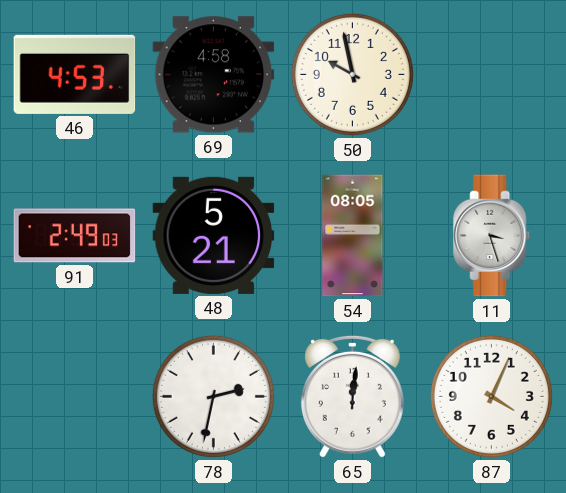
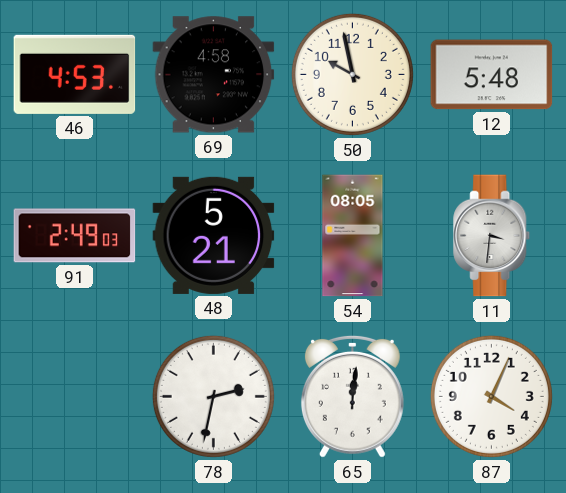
12: none -> 5:48
11: 3:27 -> 3:31
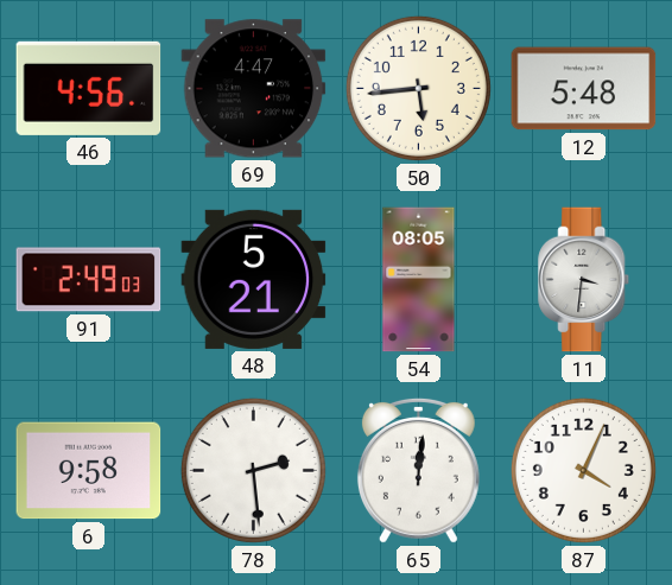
46: 4:53 -> 4:56
69: 4:58 -> 4:47
50: 9:58 -> 5:44
6: none -> 9:58
78: 2:32 -> 2:29
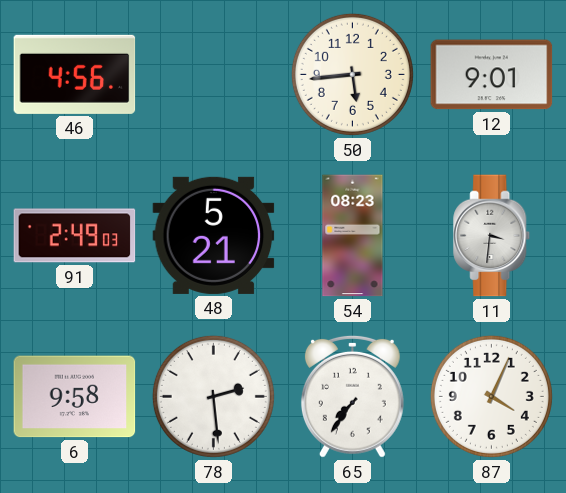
69: 4:47 -> none
12: 5:48 -> 9:01
54: 08:05 -> 08:23
65: 12:01 -> 7:36
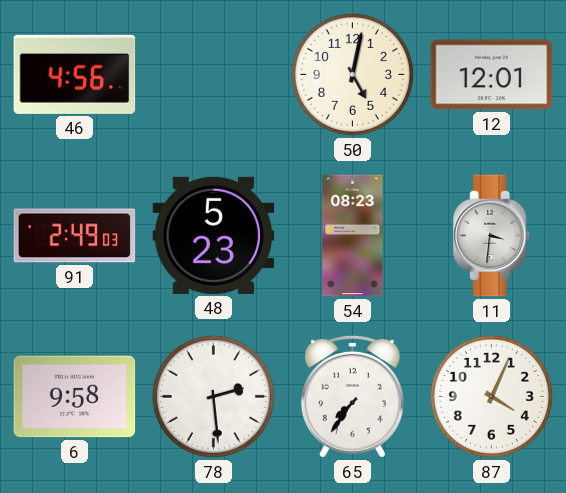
50: 5:44 -> 5:02
12: 9:01 -> 12:01
48: 5:21 -> 5:23
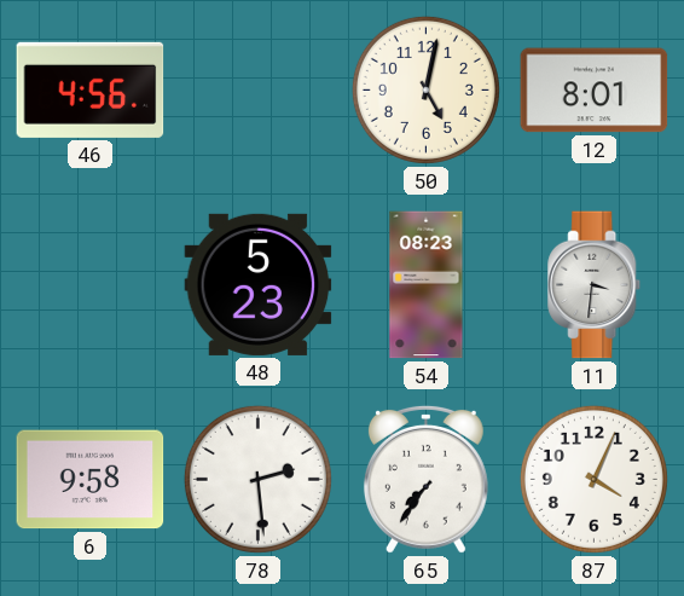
12: 12:01 -> 8:01
91: 2:49 -> none
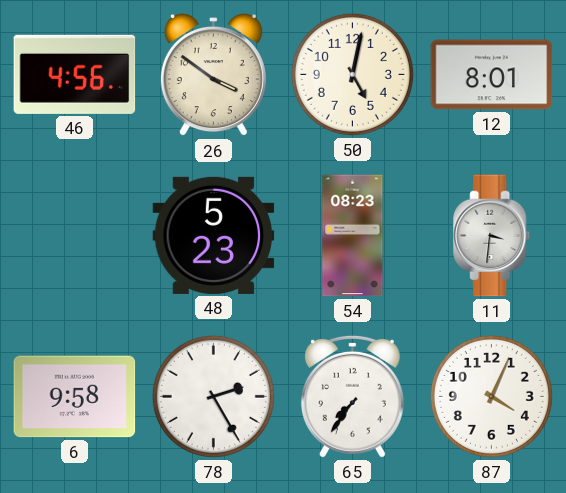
26: none -> 3:51
78: 2:29 -> 2:25
